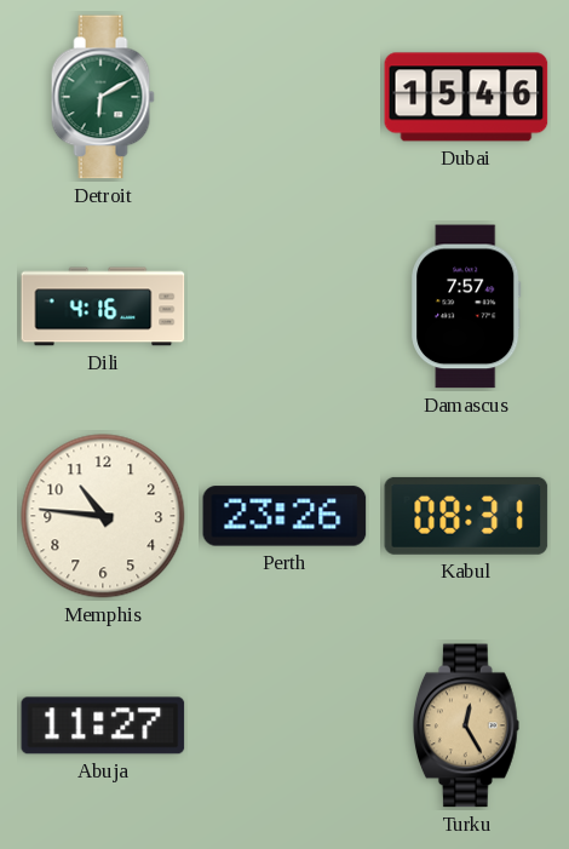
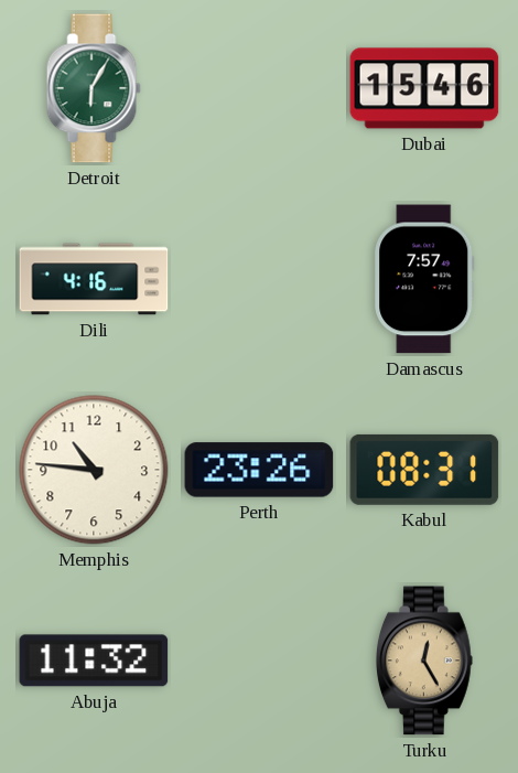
Detroit: 6:10 -> 6:05
Abuja: 11:27 -> 11:32
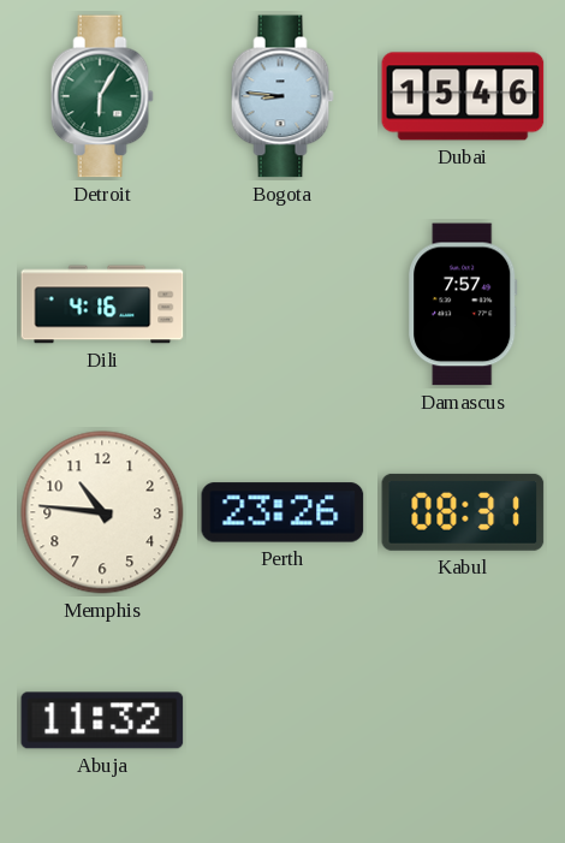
Bogota: none -> 8:46
Turku: 12:25 -> none
